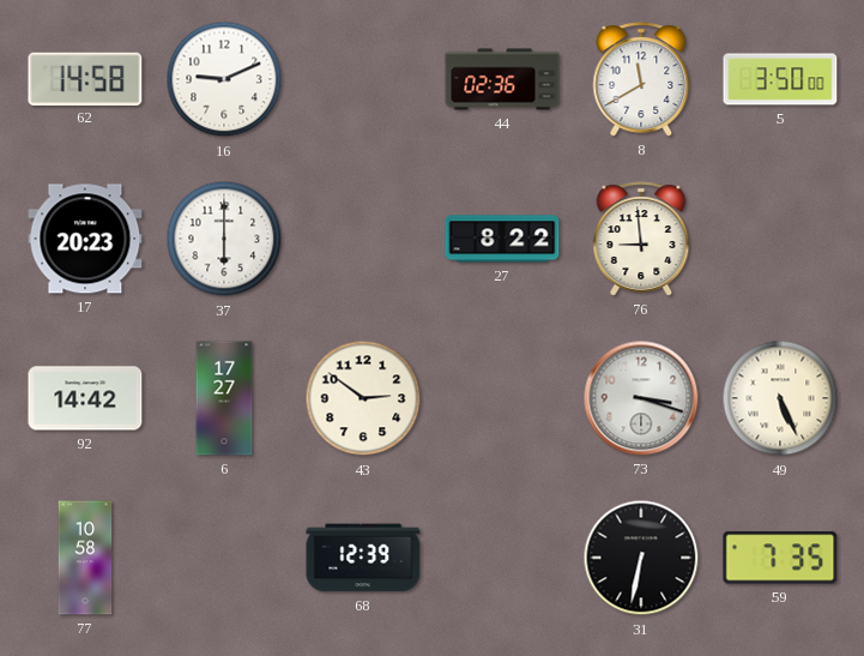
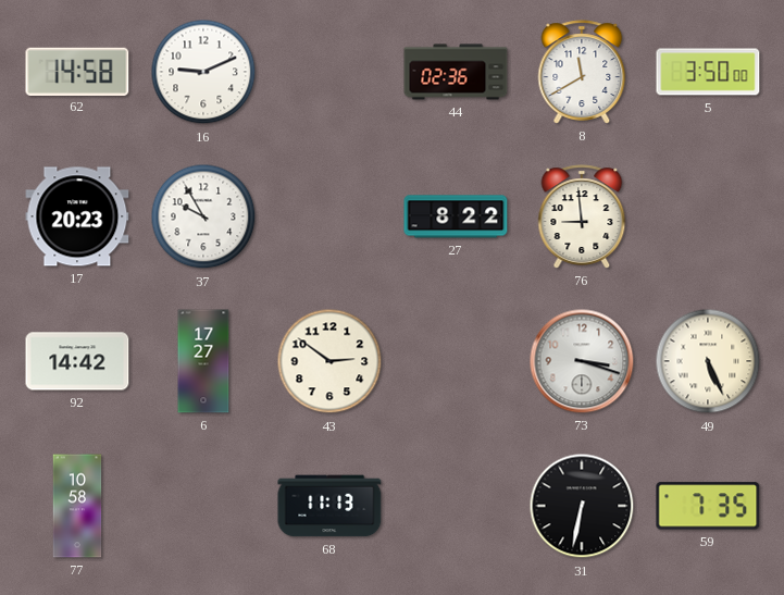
37: 6:00 -> 9:55
68: 12:39 -> 11:13
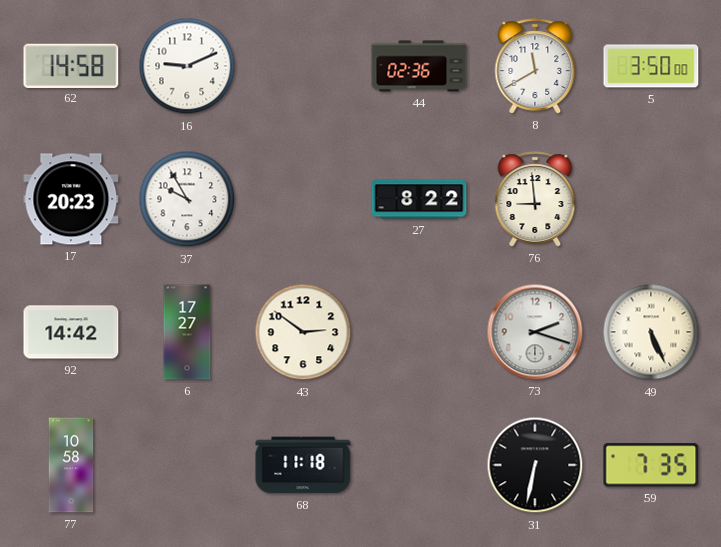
73: 3:18 -> 2:18
68: 11:13 -> 11:18
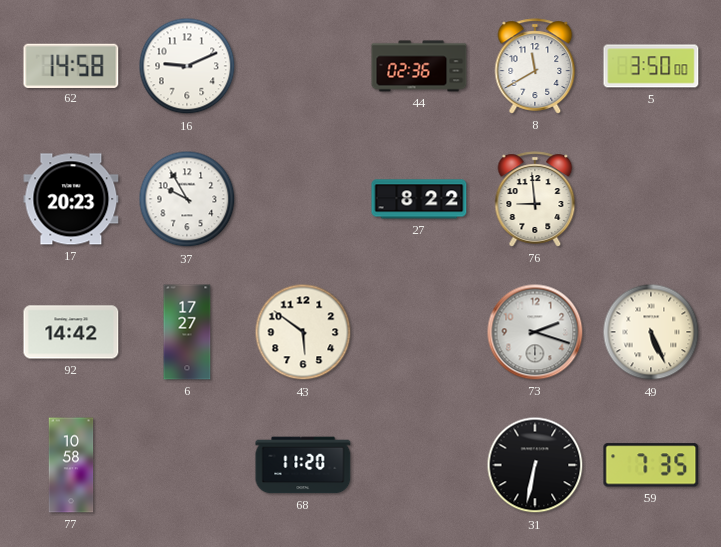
43: 2:51 -> 5:51
68: 11:18 -> 11:20
